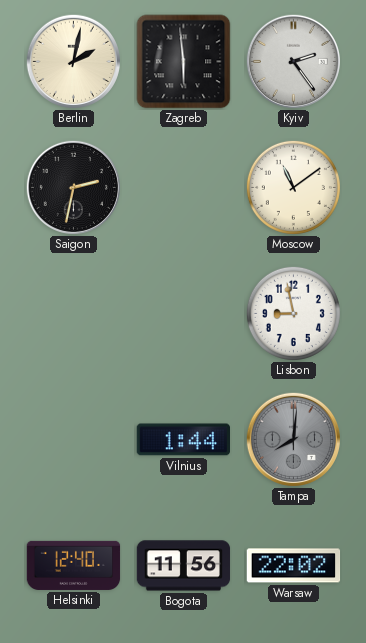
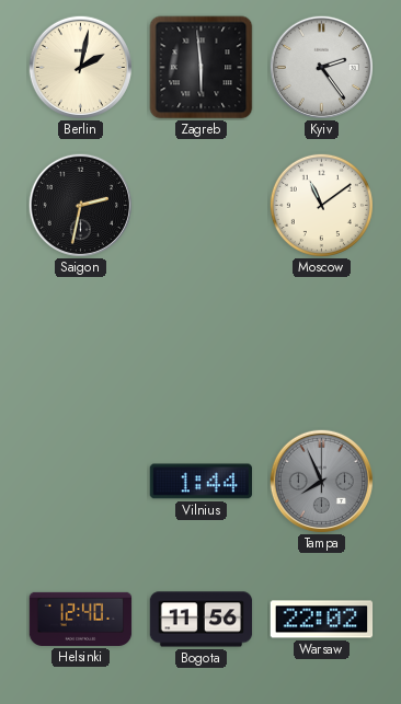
Lisbon: 8:58 -> none
Tampa: 8:01 -> 7:56
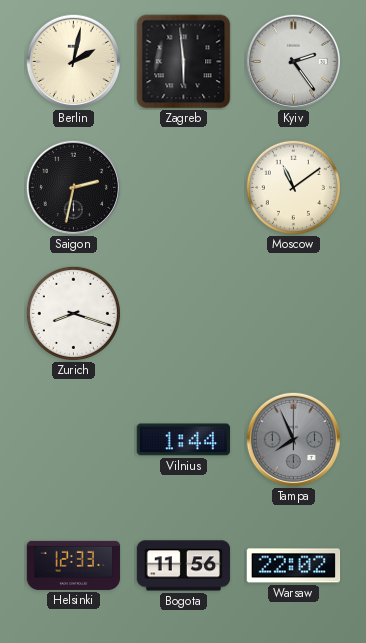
Zurich: none -> 8:18
Helsinki: 12:40 -> 12:33
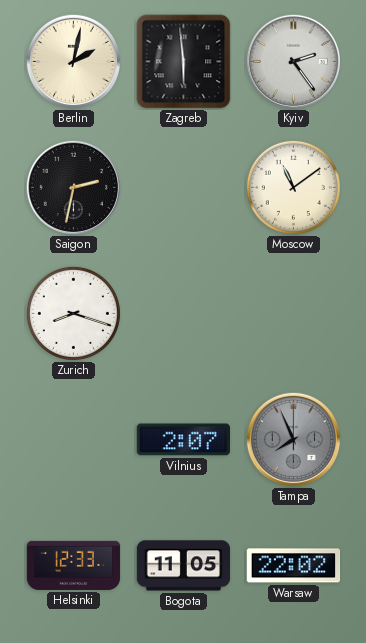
Vilnius: 1:44 -> 2:07
Bogota: 11:56 -> 11:05
